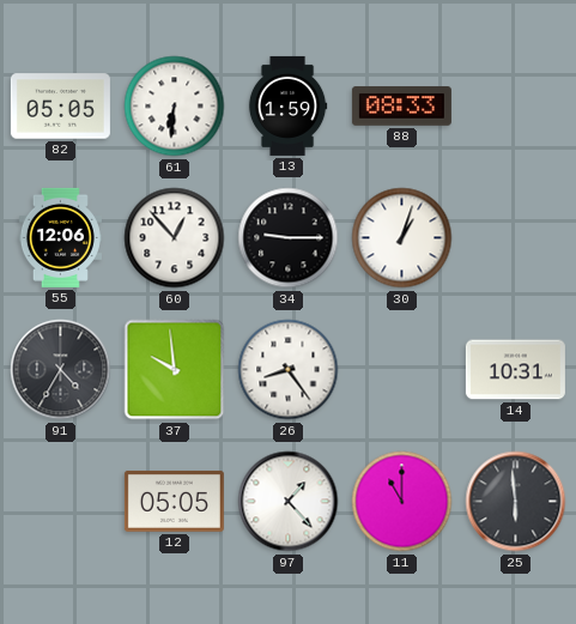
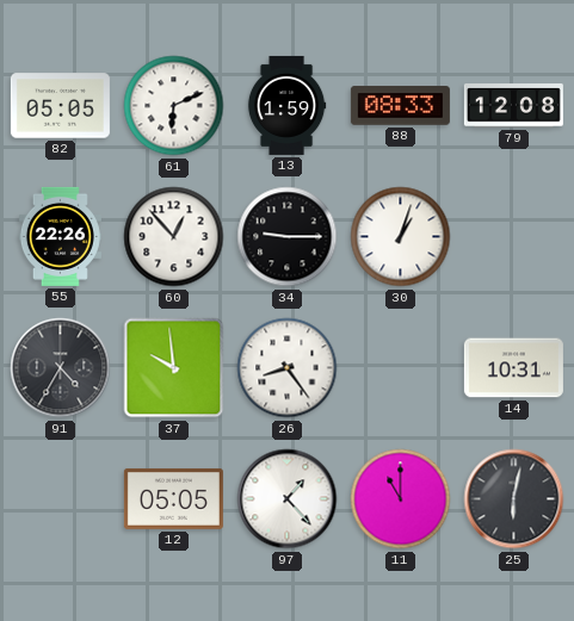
61: 6:31 -> 6:11
79: none -> 12:08
55: 12:06 -> 22:26
25: 5:59 -> 6:02
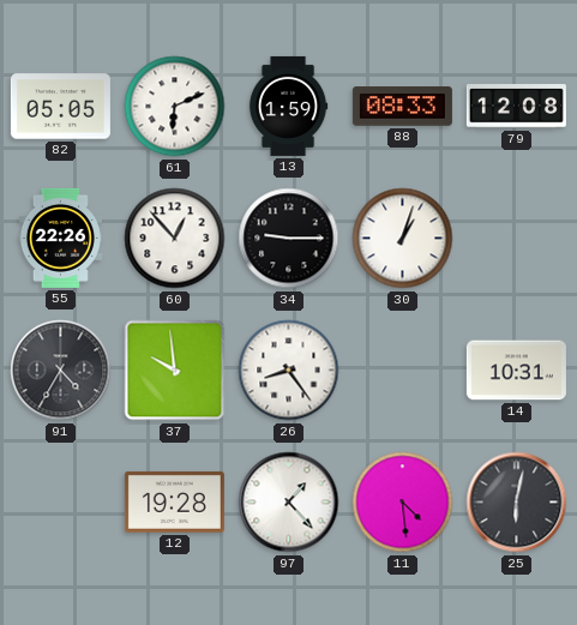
12: 05:05 -> 19:28
11: 11:00 -> 4:29
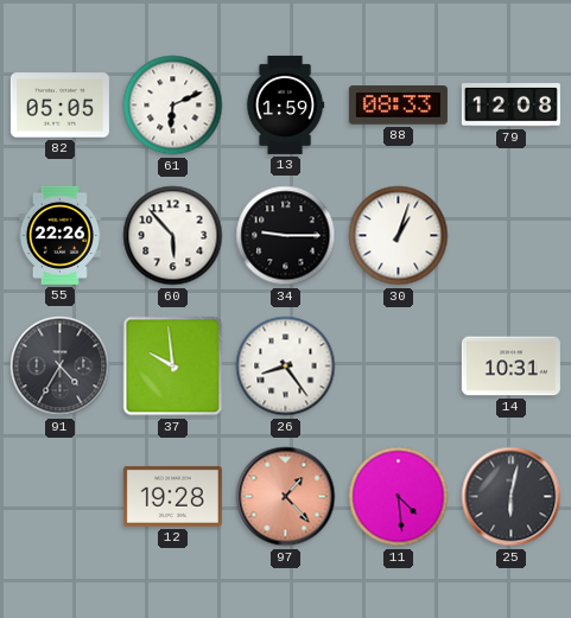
60: 12:53 -> 5:53
97 dial: white -> salmon
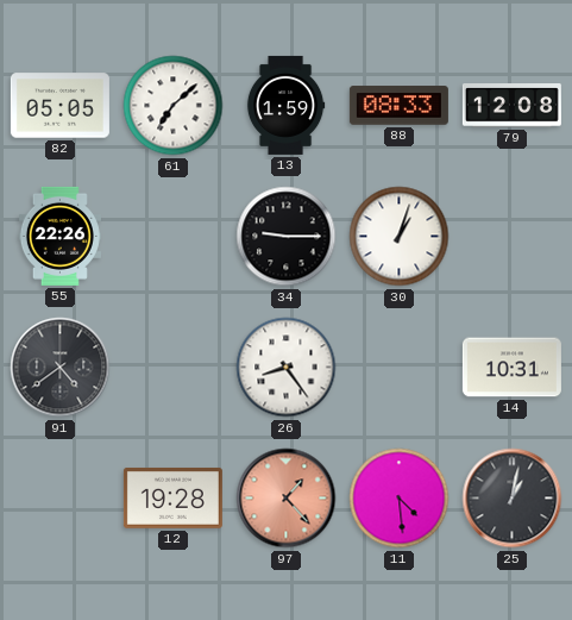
61: 6:11 -> 7:08
60: 5:53 -> none
91: 4:35 -> 4:39
37: 9:59 -> none
25: 6:02 -> 1:02
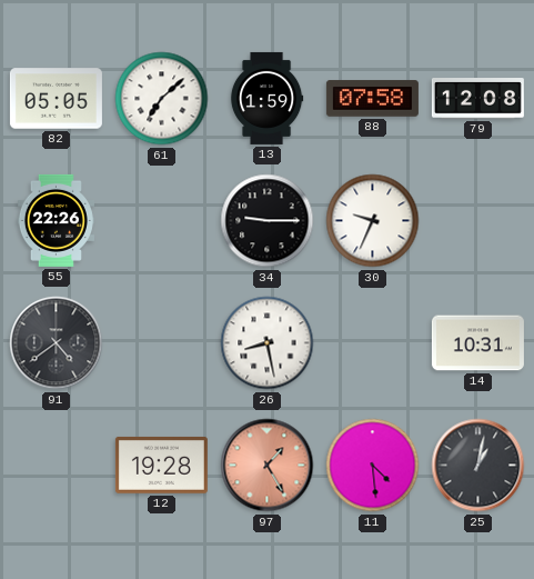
88: 08:33 -> 07:58
30: 1:03 -> 9:34
26: 8:24 -> 8:28
97: 1:23 -> 1:25
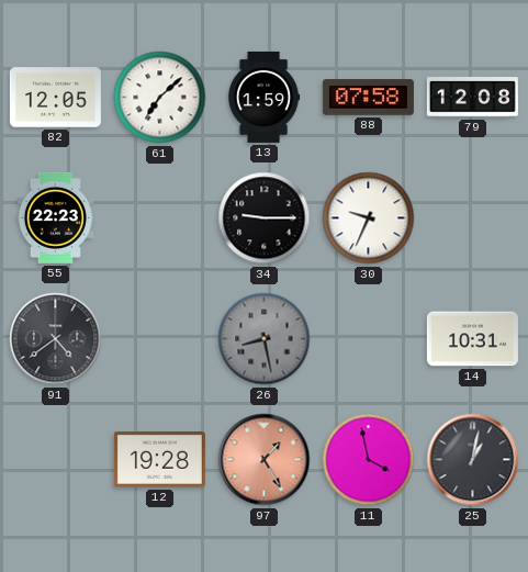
82: 05:05 -> 12:05
55: 22:26 -> 22:23
26 dial: white -> grey
11: 4:29 -> 3:58
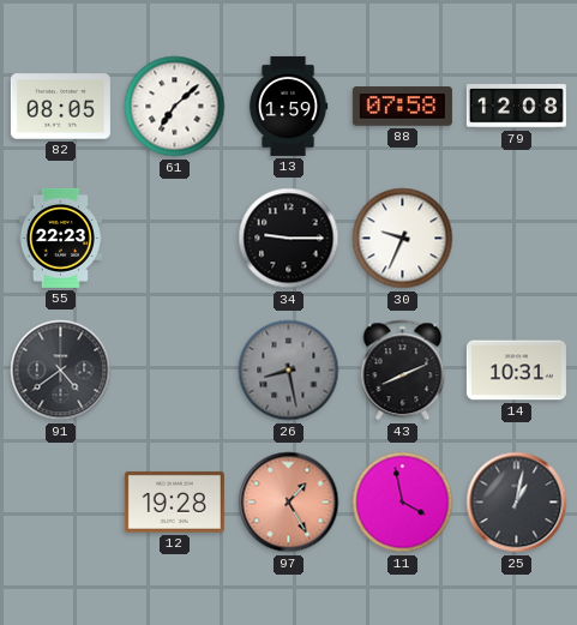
82: 12:05 -> 08:05
43: none -> 8:11
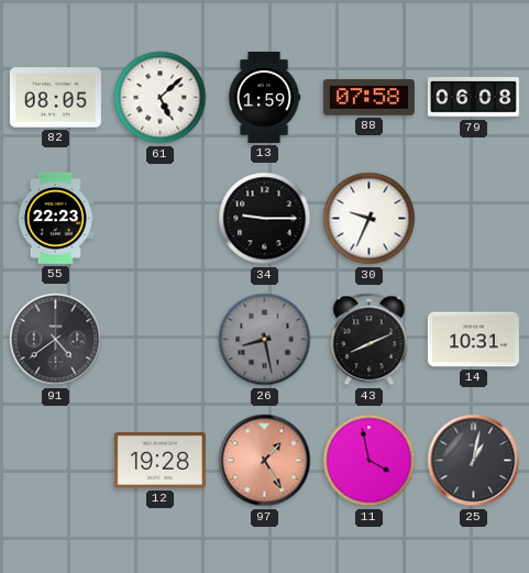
61: 7:08 -> 5:08
79: 12:08 -> 06:08
